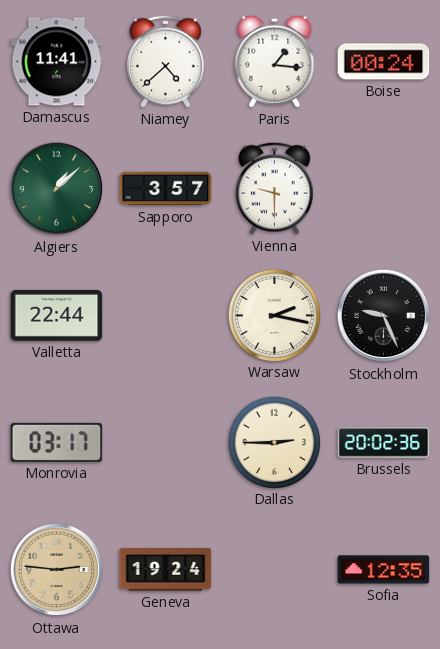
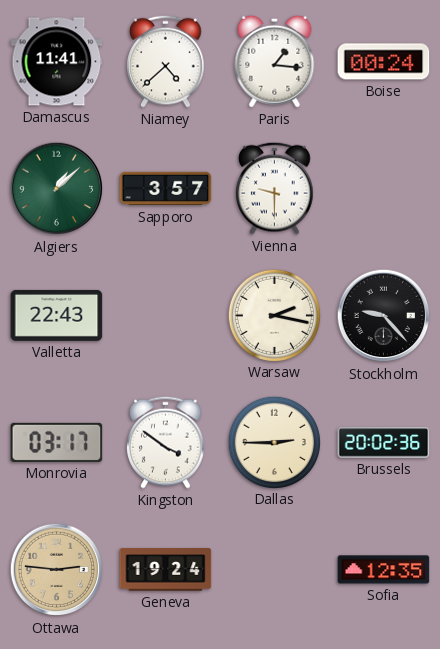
Valletta: 22:44 -> 22:43
Stockholm: 9:26 -> 9:23
Kingston: none -> 3:51
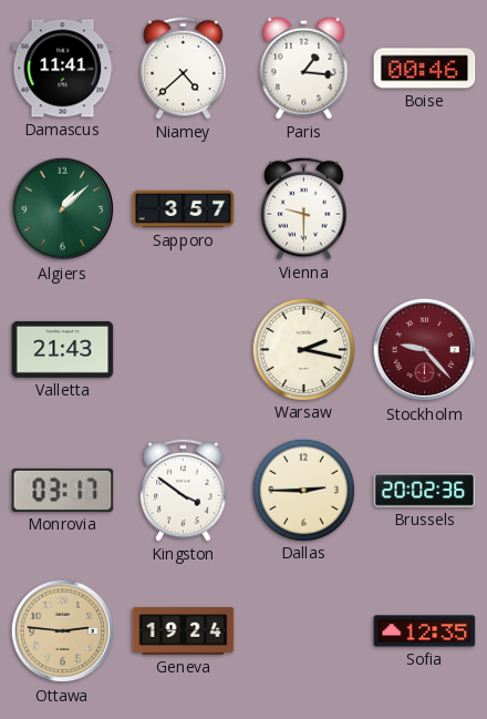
Boise: 00:24 -> 00:46
Valletta: 22:43 -> 21:43
Stockholm dial: black -> burgundy
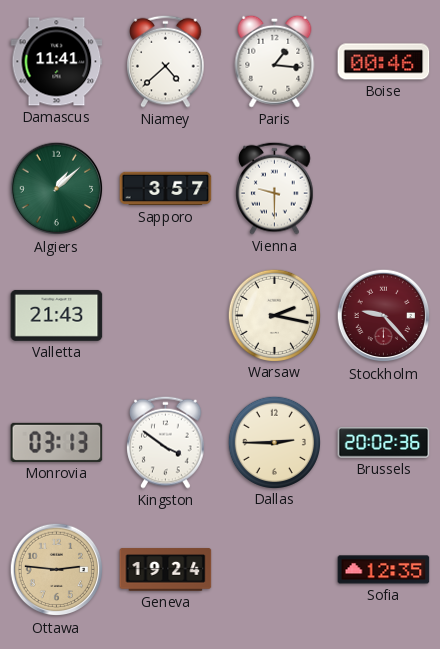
Monrovia: 03:17 -> 03:13
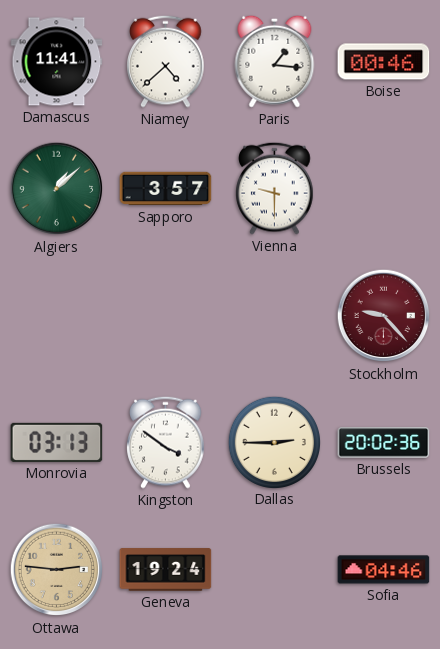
Valletta: 21:43 -> none
Warsaw: 2:17 -> none
Sofia: 12:35 -> 04:46
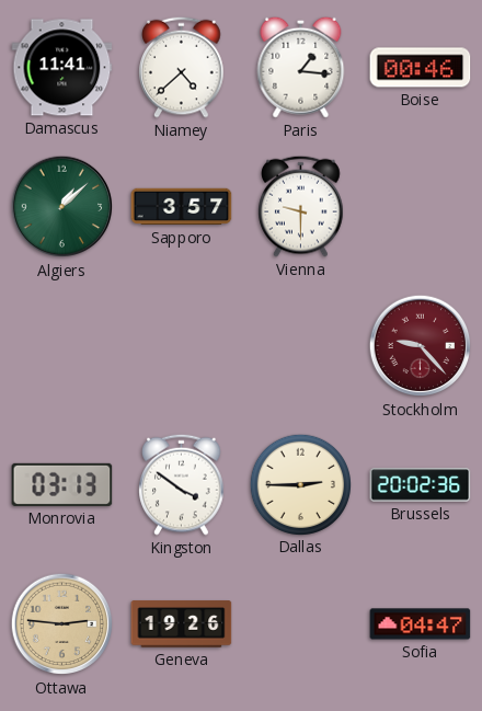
Geneva: 19:24 -> 19:26
Sofia: 04:46 -> 04:47
